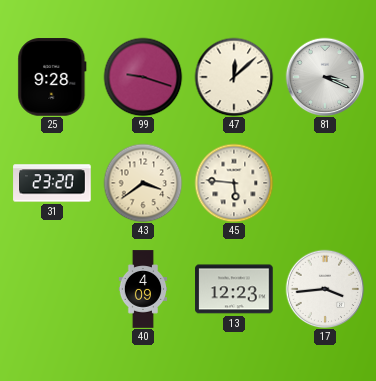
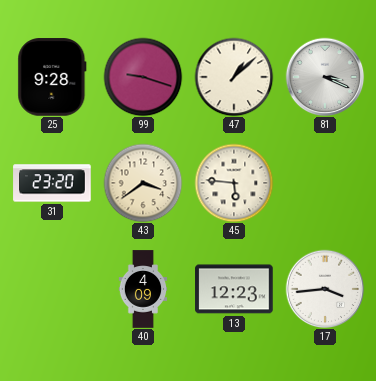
47: 12:08 -> 1:08
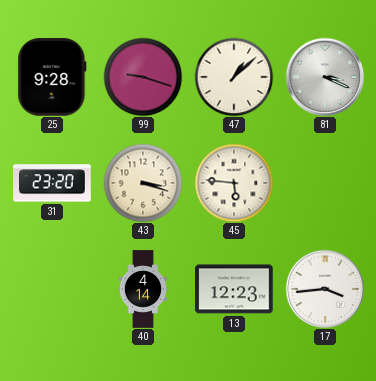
43: 3:39 -> 3:18
40: 4:09 -> 4:14
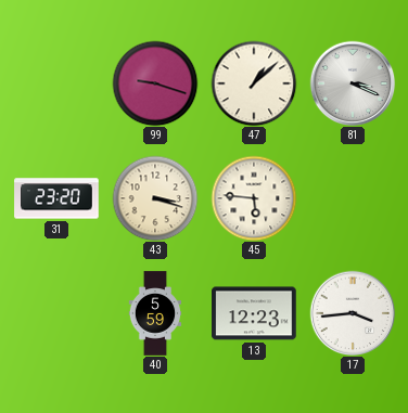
25: 9:28 -> none
40: 4:14 -> 5:59
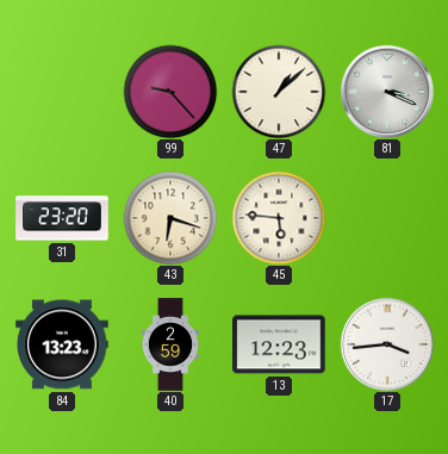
99: 9:18 -> 9:23
43: 3:18 -> 6:18
84: none -> 13:23
40: 5:59 -> 2:59
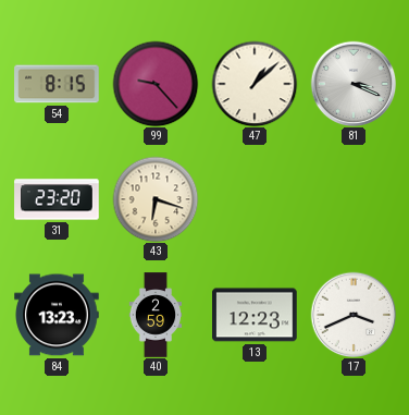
54: none -> 8:15
45: 5:46 -> none
17: 3:44 -> 3:41
